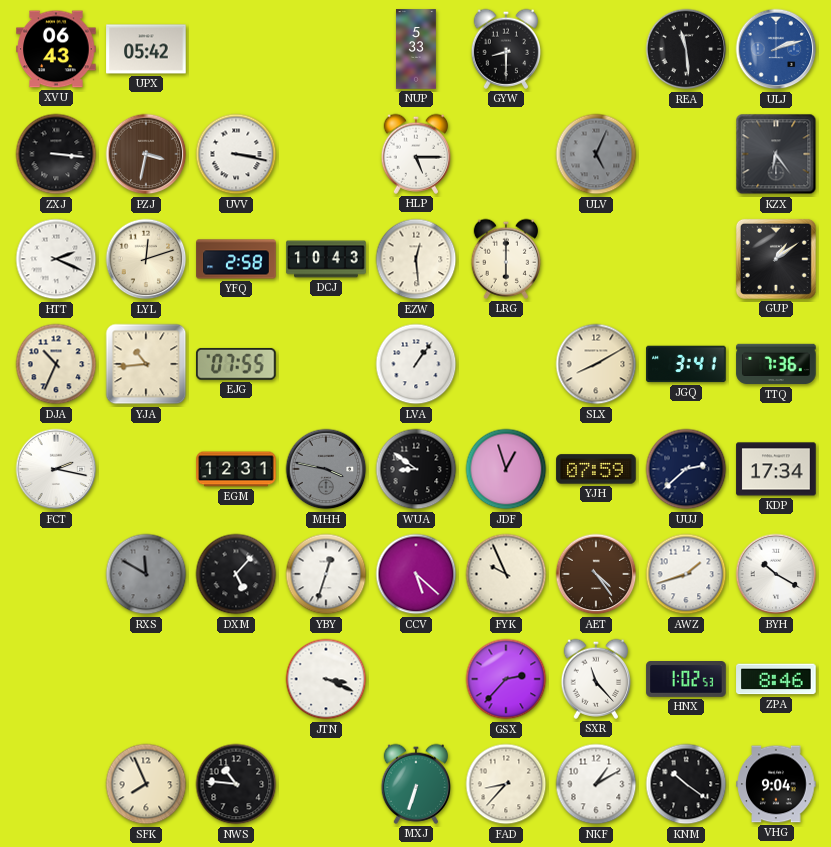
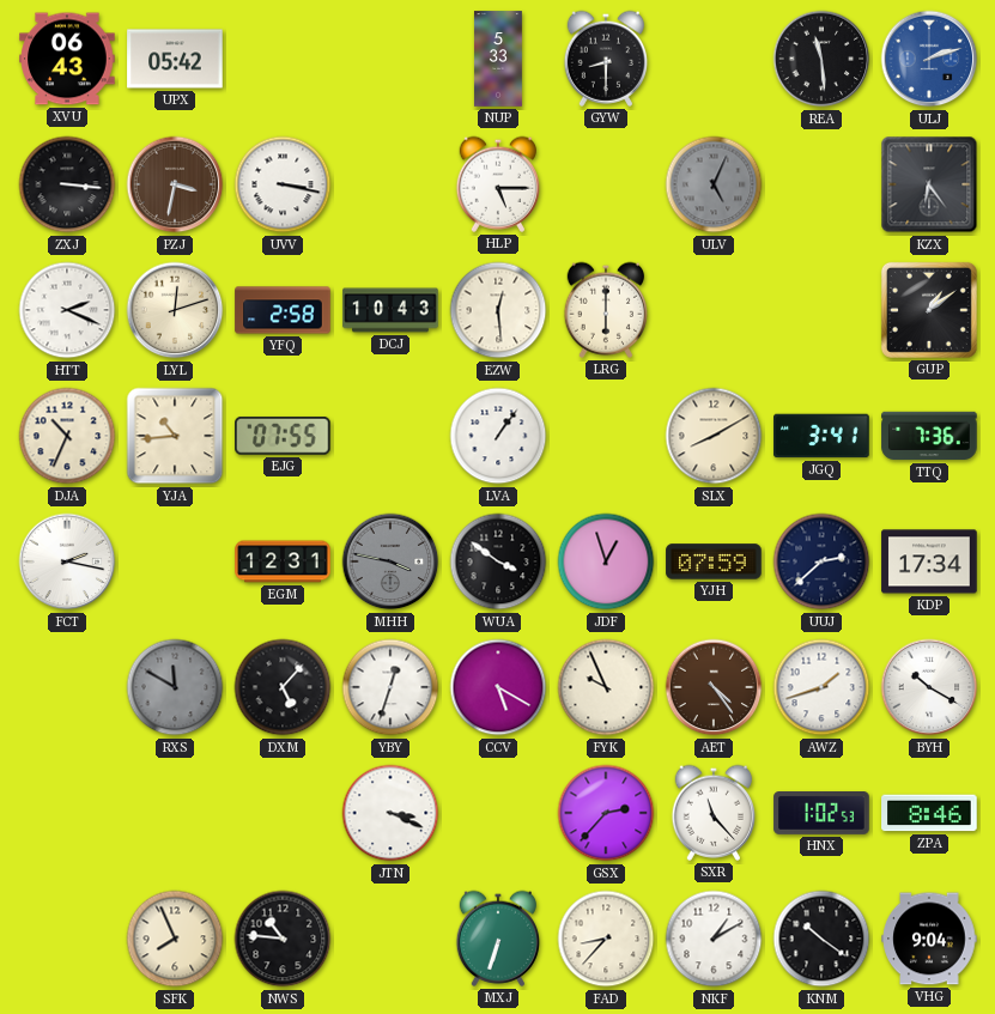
WUA: 8:51 -> 3:51
CCV: 5:22 -> 5:20
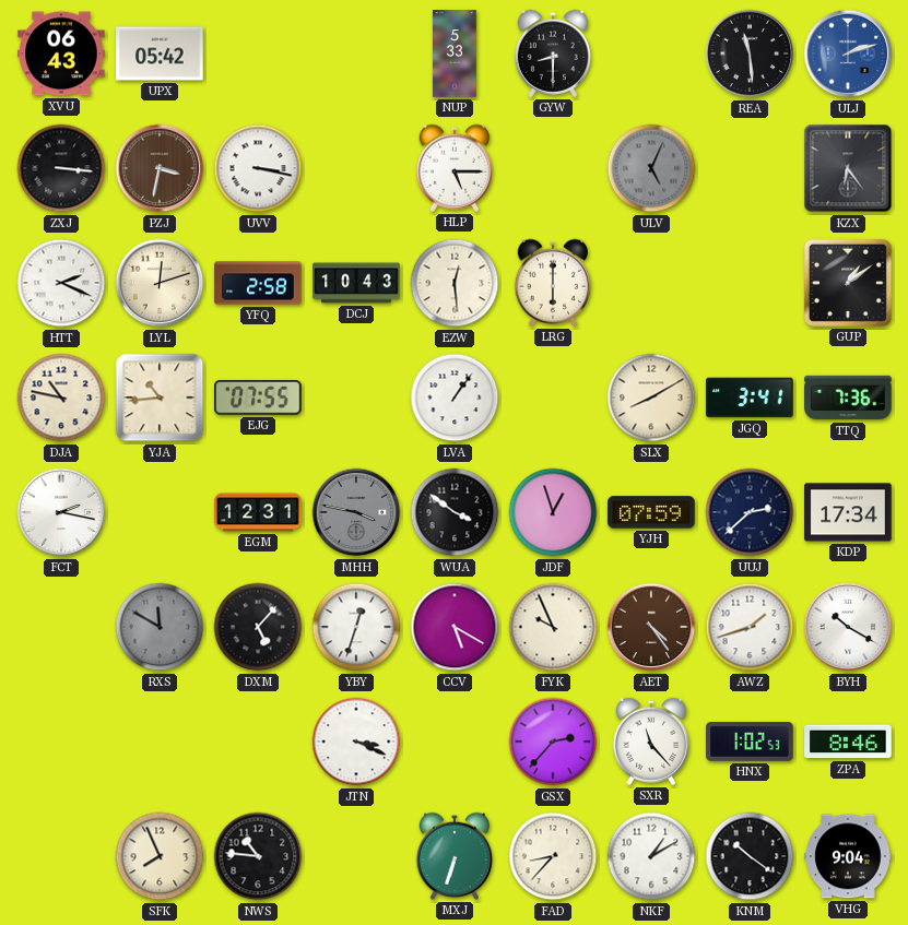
DJA: 10:34 -> 10:47
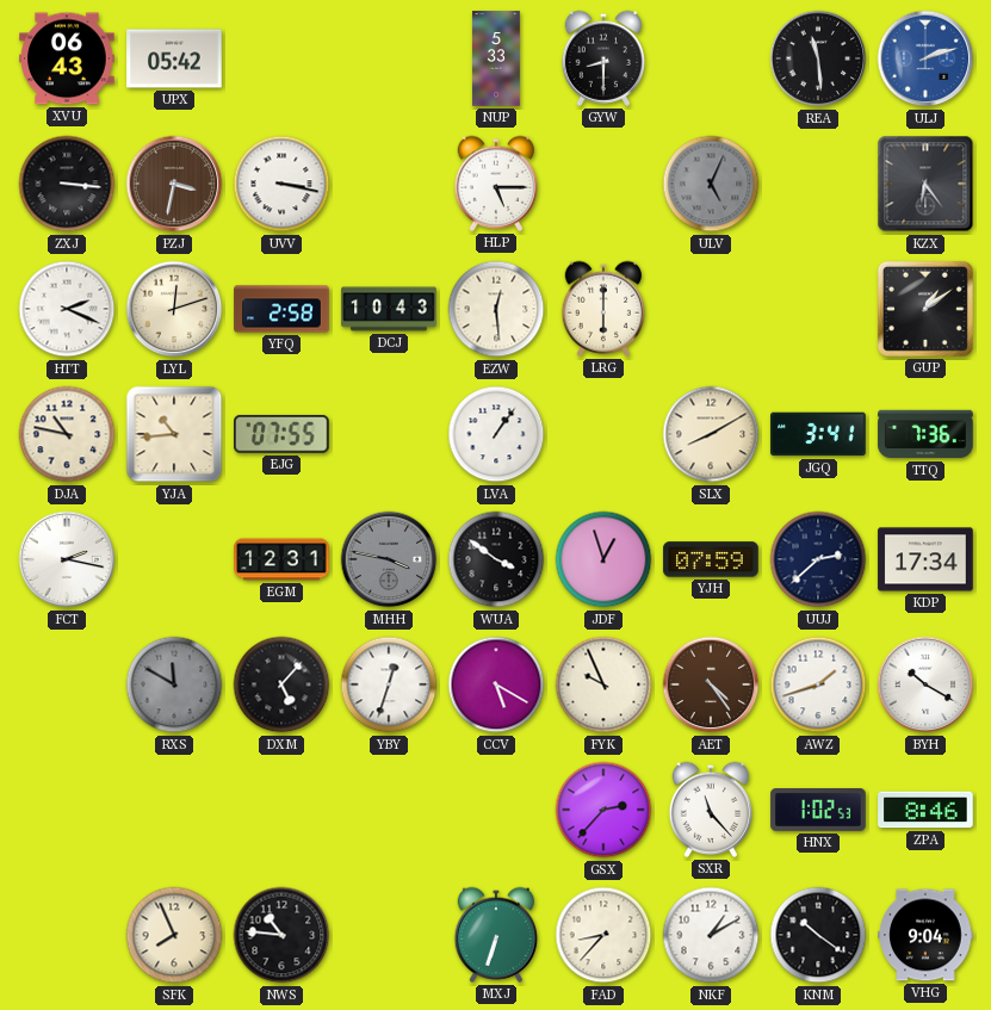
JTN: 3:19 -> none
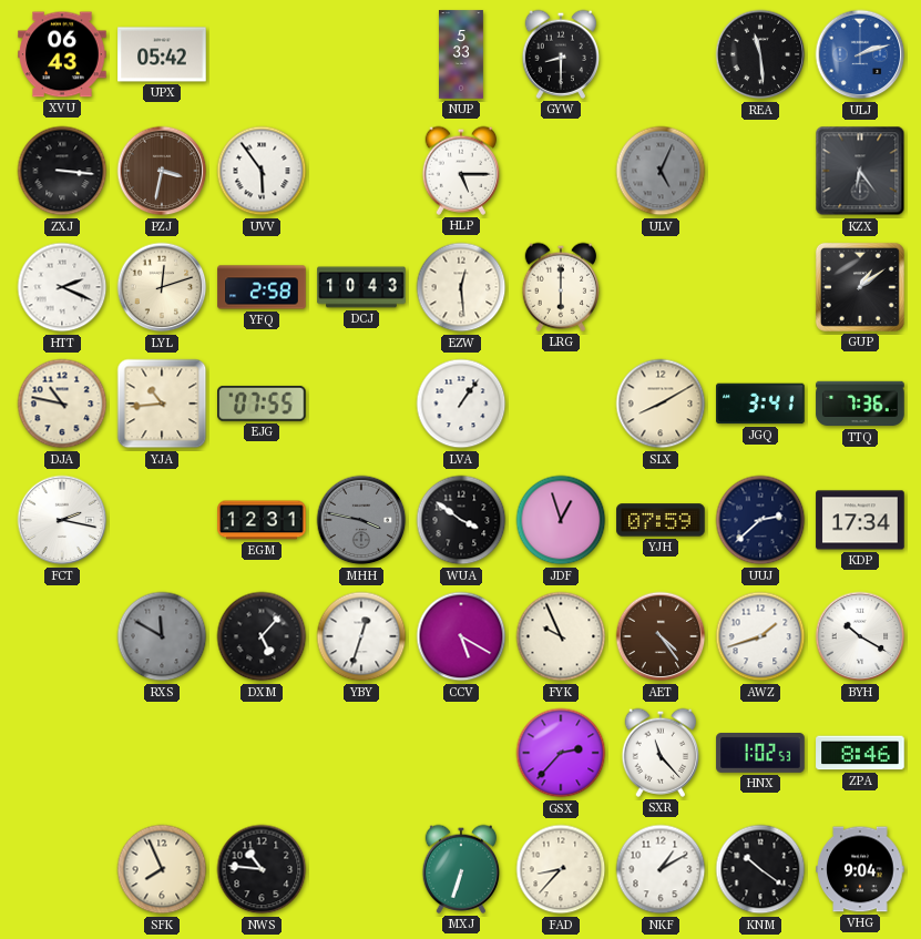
UVV: 3:17 -> 5:54
